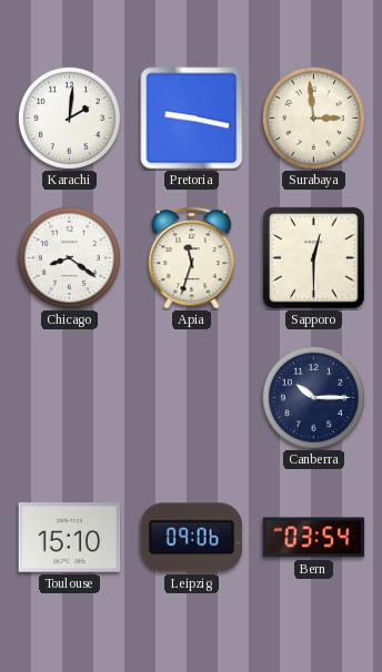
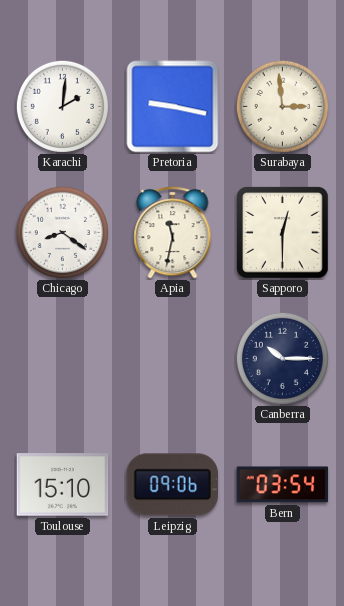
Apia: 11:33 -> 11:32
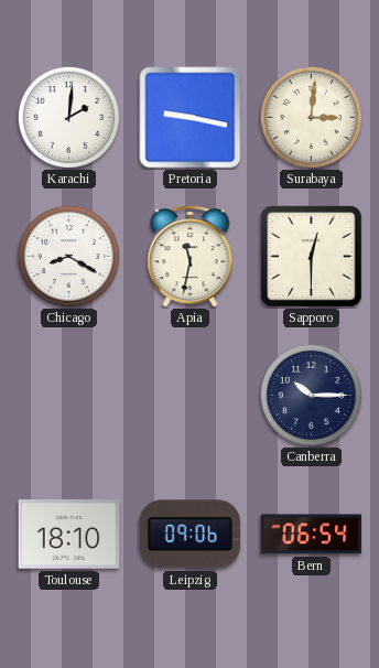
Surabaya: 2:59 -> 3:01
Chicago: 8:21 -> 8:20
Toulouse: 15:10 -> 18:10
Bern: 03:54 -> 06:54
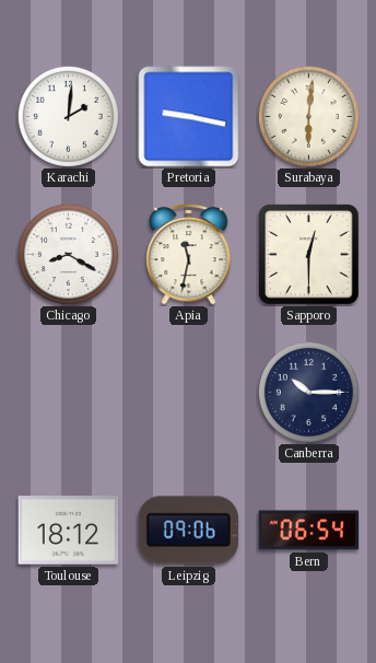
Surabaya: 3:01 -> 6:01
Toulouse: 18:10 -> 18:12
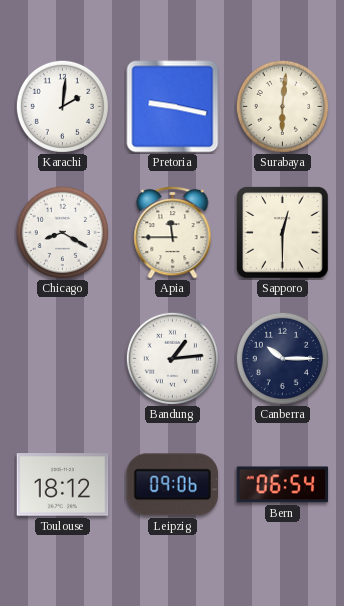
Apia: 11:32 -> 11:45
Bandung: none -> 1:14
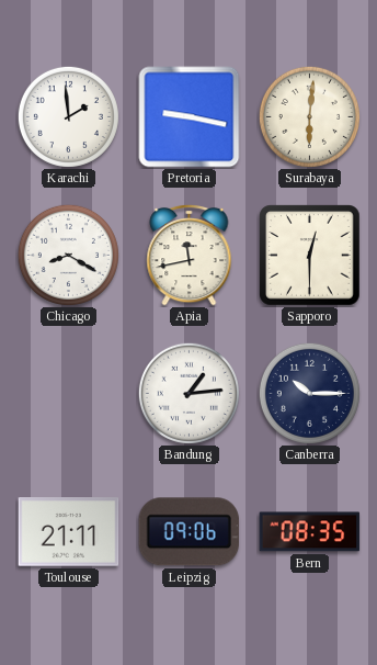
Karachi: 2:01 -> 1:59
Apia: 11:45 -> 11:43
Toulouse: 18:12 -> 21:11
Bern: 06:54 -> 08:35
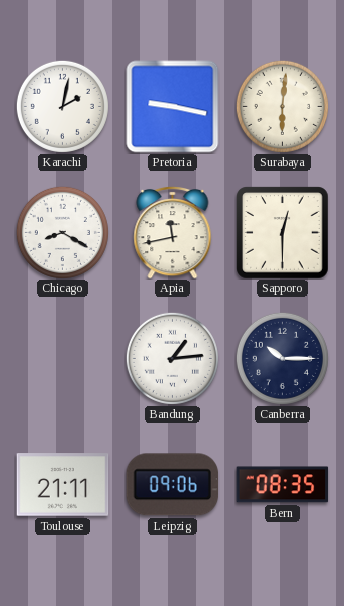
Karachi: 1:59 -> 2:02
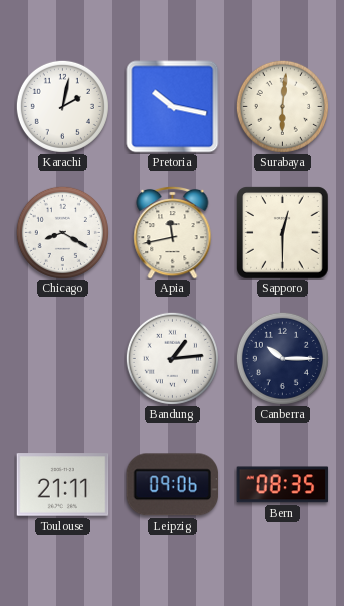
Pretoria: 9:17 -> 10:17
